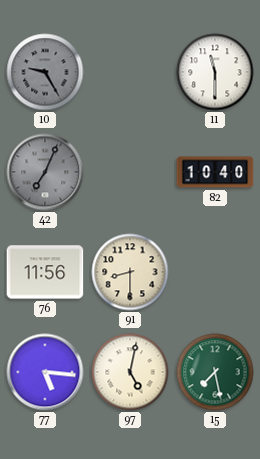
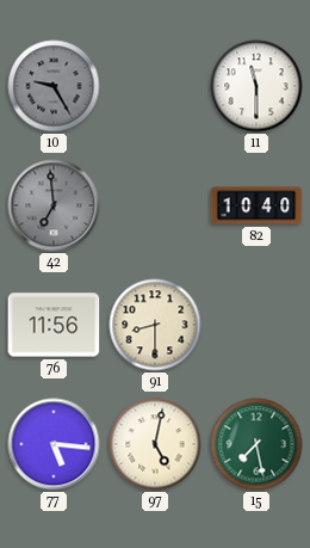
42: 7:04 -> 6:59
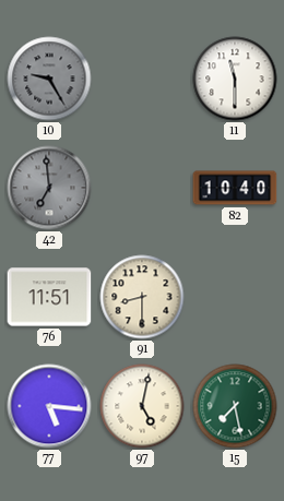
76: 11:56 -> 11:51
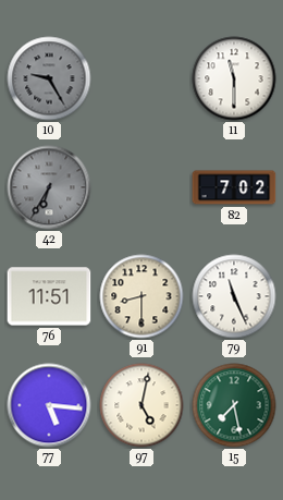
42: 6:59 -> 6:35
82: 10:40 -> 7:02
79: none -> 11:26
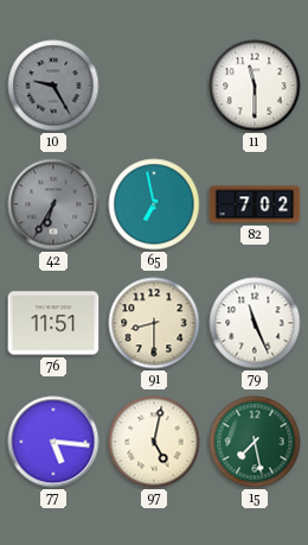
65: none -> 6:58
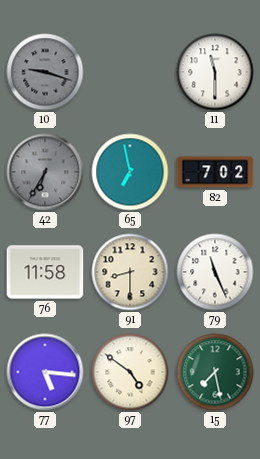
10: 9:25 -> 9:18
76: 11:51 -> 11:58
97: 5:02 -> 4:51
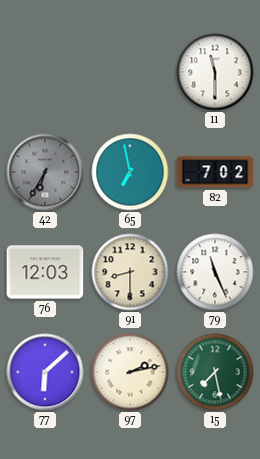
10: 9:18 -> none
76: 11:58 -> 12:03
77: 5:16 -> 6:08
97: 4:51 -> 2:13
